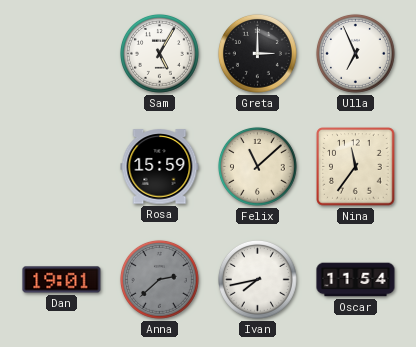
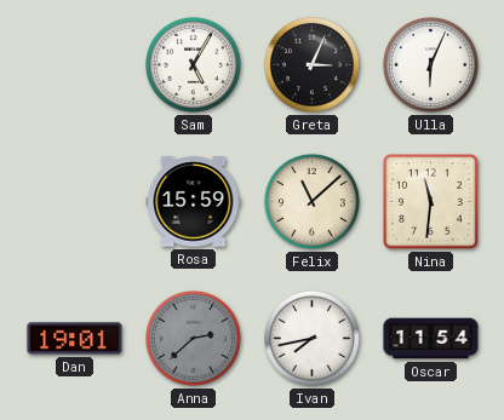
Greta: 3:00 -> 3:04
Ulla: 6:56 -> 6:04
Nina: 11:36 -> 11:31
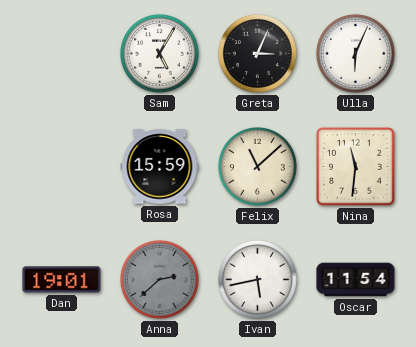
Ivan: 7:43 -> 5:43
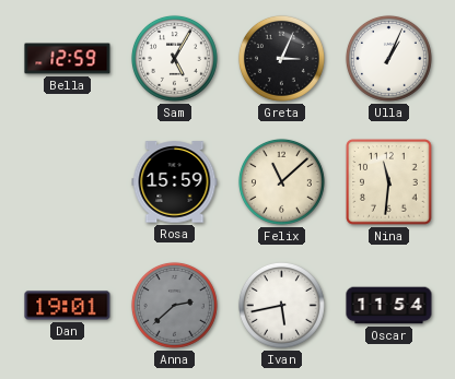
Bella: none -> 12:59
Ulla: 6:04 -> 1:04
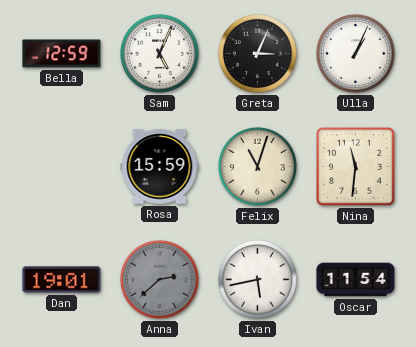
Sam: 5:05 -> 5:04
Felix: 11:08 -> 11:03
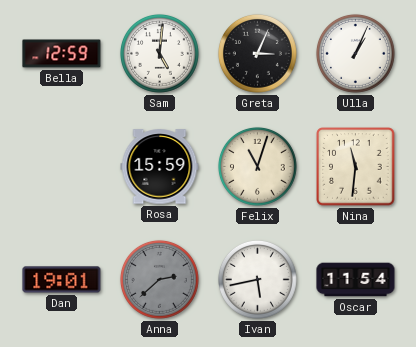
Sam: 5:04 -> 5:01
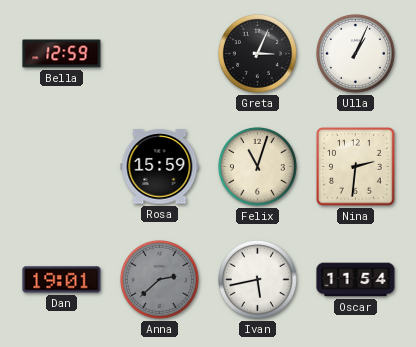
Sam: 5:01 -> none
Nina: 11:31 -> 2:31
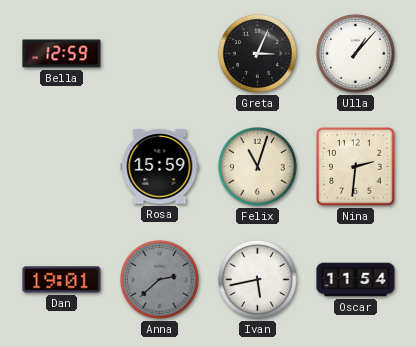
Ulla: 1:04 -> 1:07
